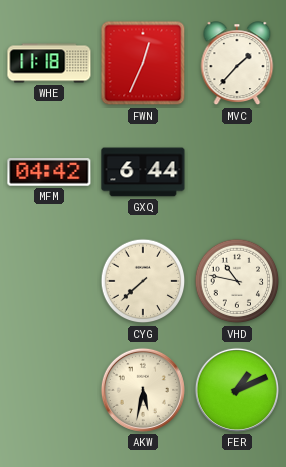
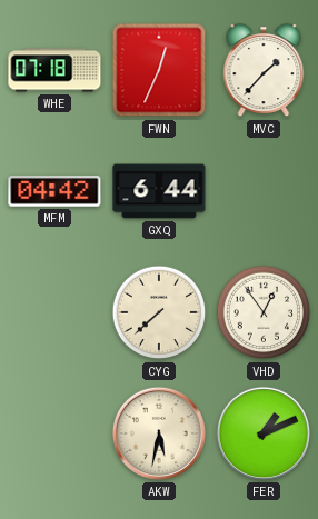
WHE: 11:18 -> 07:18
VHD: 10:47 -> 12:54
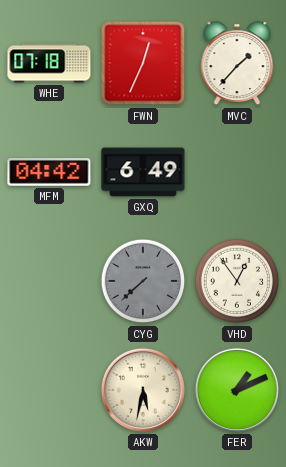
GXQ: 6:44 -> 6:49
CYG dial: cream -> grey
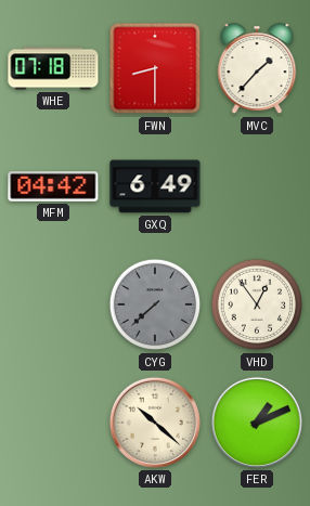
FWN: 12:34 -> 8:30
AKW: 5:32 -> 10:22
